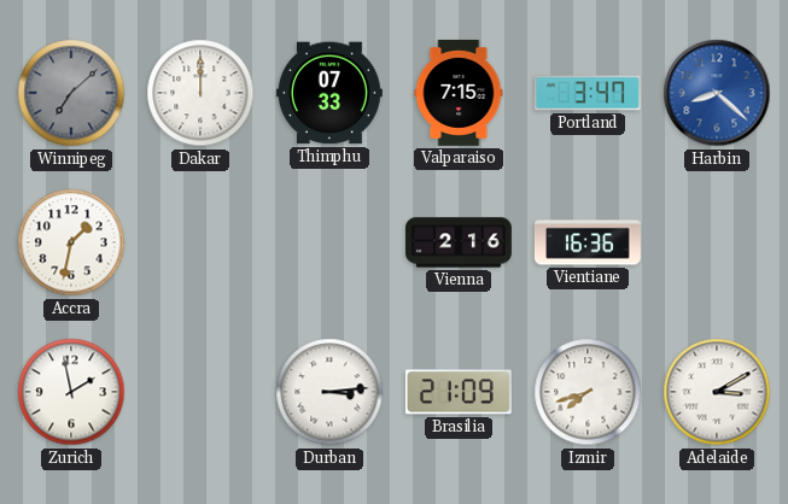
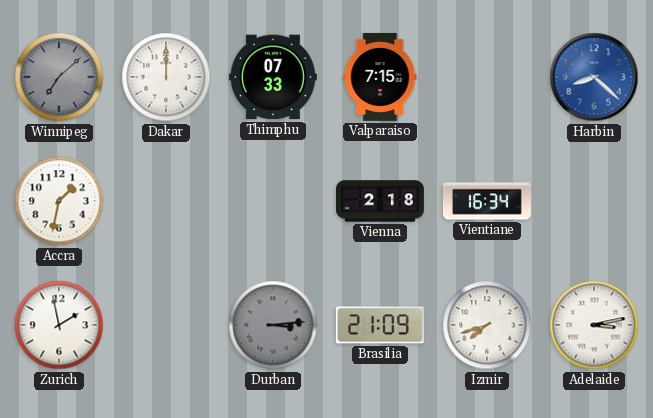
Portland: 3:47 -> none
Vienna: 2:16 -> 2:18
Vientiane: 16:36 -> 16:34
Durban dial: white -> grey
Adelaide: 3:10 -> 3:13
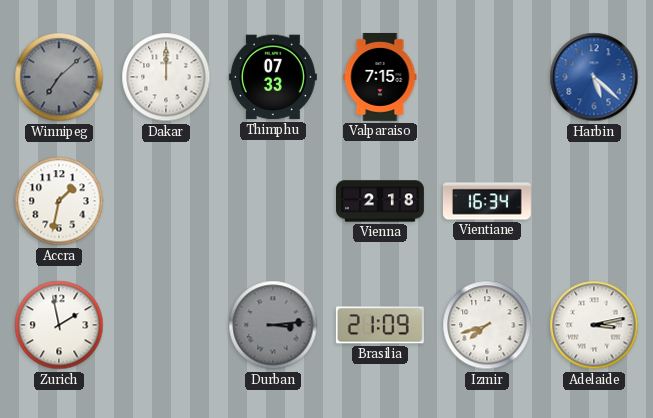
Harbin: 8:22 -> 5:22
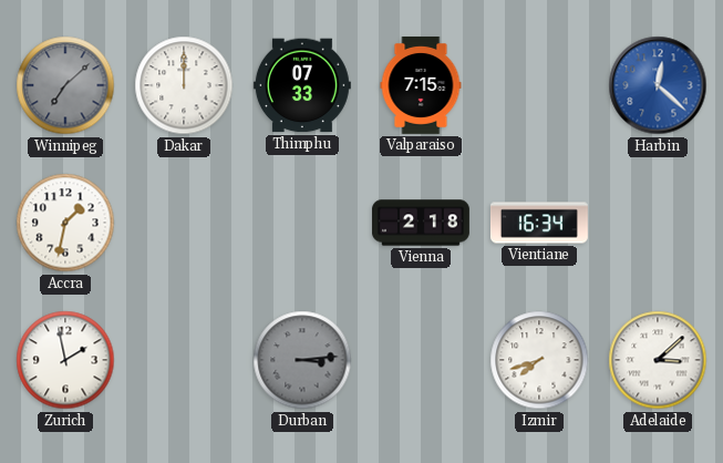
Harbin: 5:22 -> 12:22
Brasilia: 21:09 -> none
Adelaide: 3:13 -> 3:08
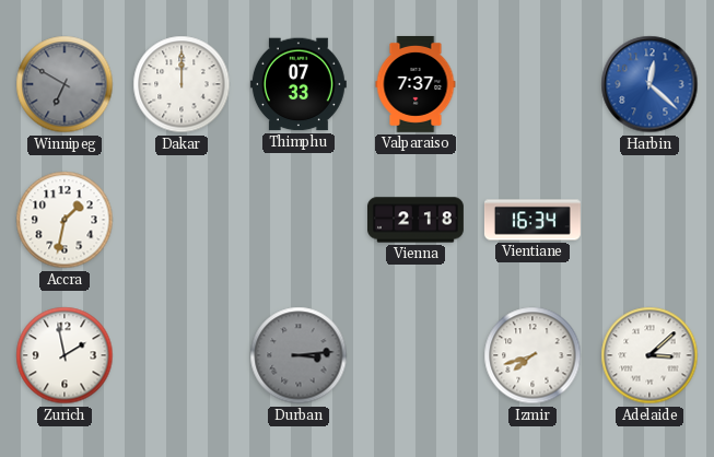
Winnipeg: 7:08 -> 6:50
Valparaiso: 7:15 -> 7:37
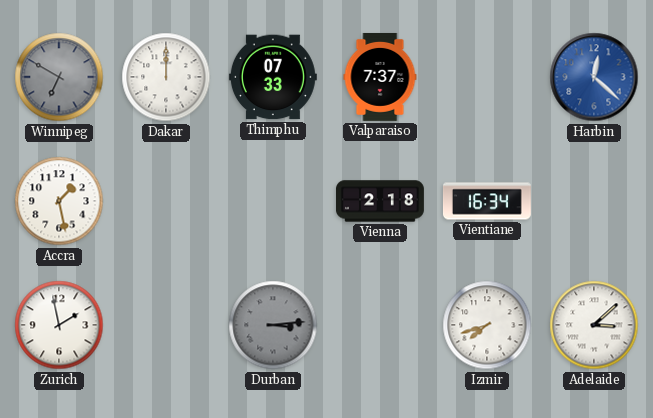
Accra: 1:32 -> 1:28
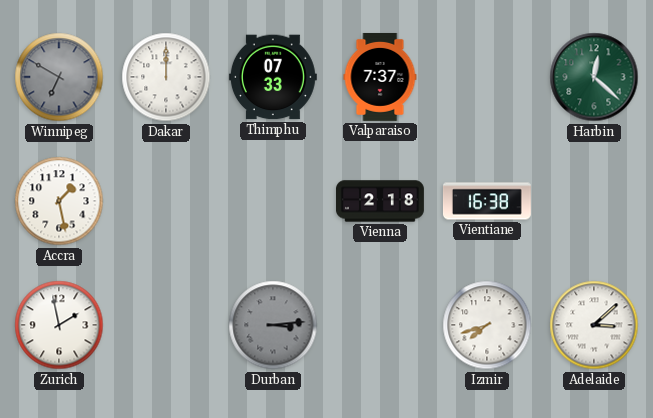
Harbin dial: blue -> green
Vientiane: 16:34 -> 16:38
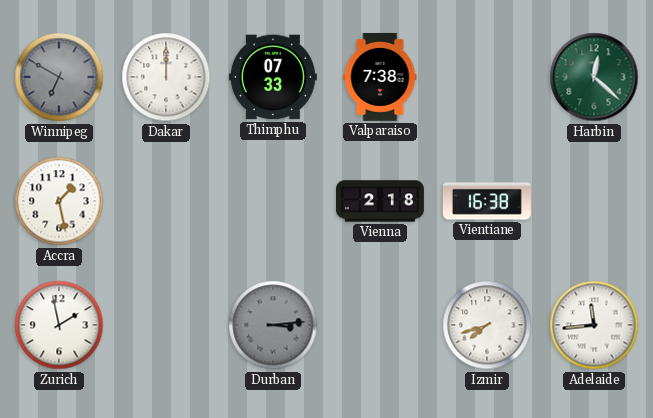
Valparaiso: 7:37 -> 7:38
Adelaide: 3:08 -> 11:44
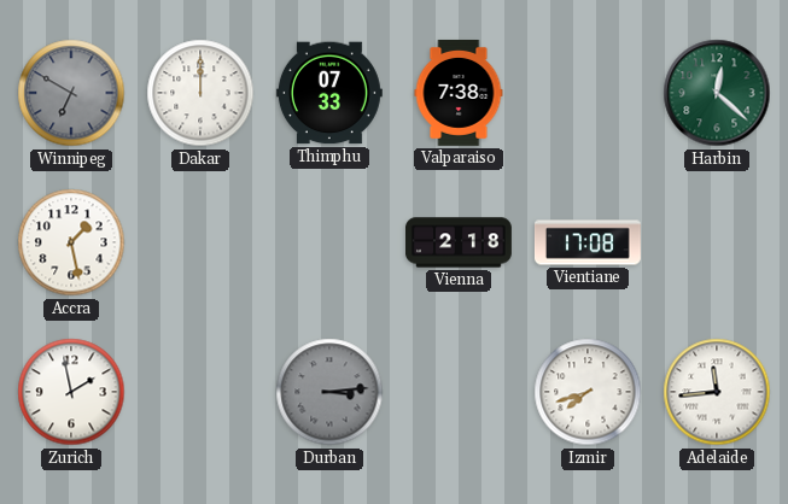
Vientiane: 16:38 -> 17:08
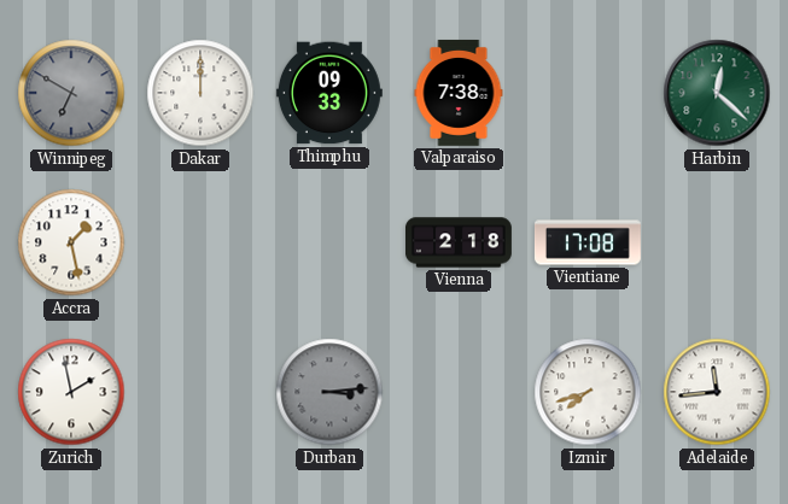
Thimphu: 07:33 -> 09:33
